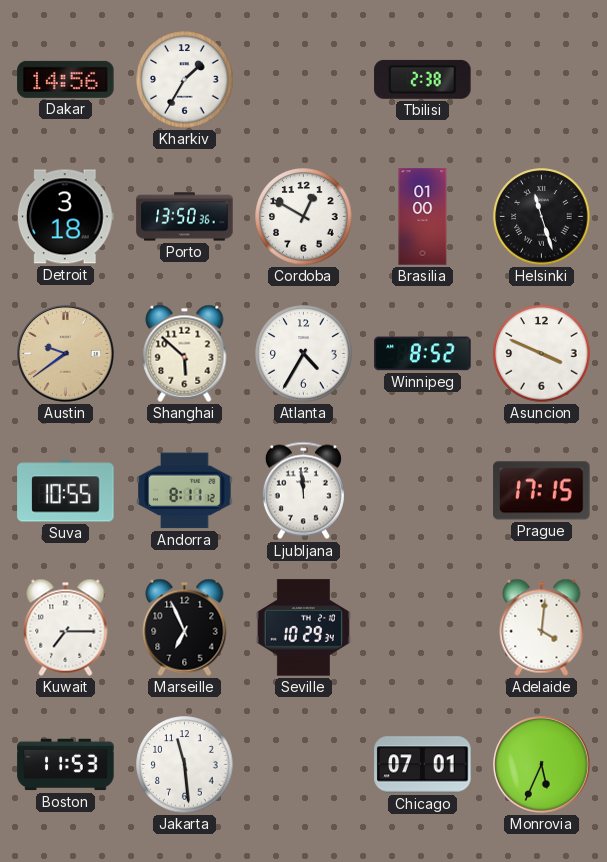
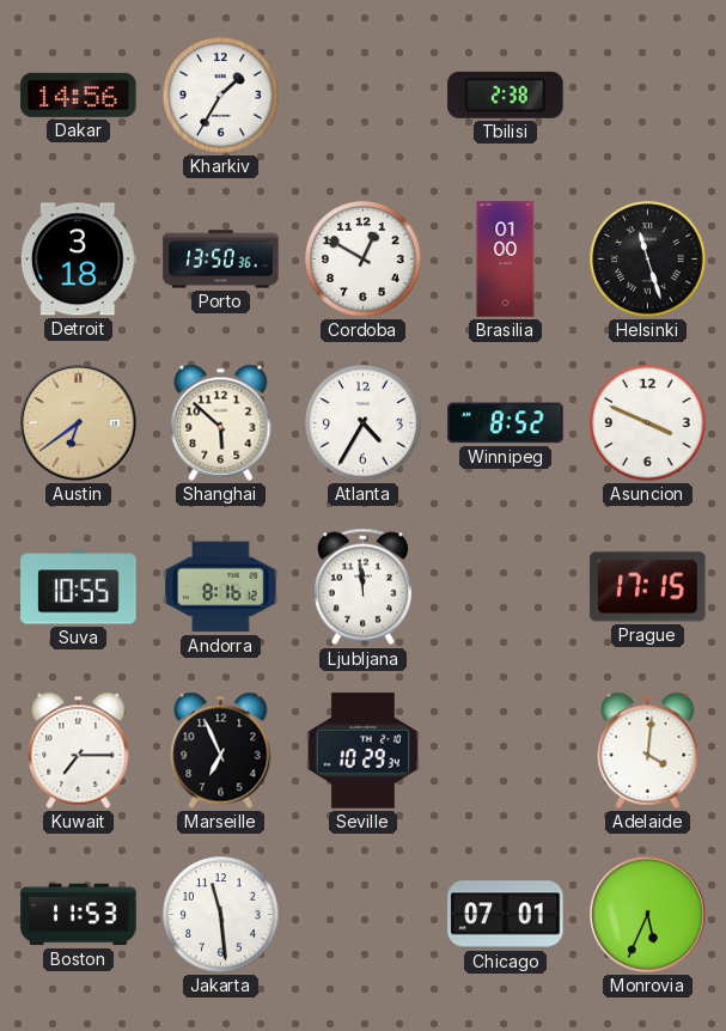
Austin: 9:39 -> 6:39
Andorra: 8:11 -> 8:16
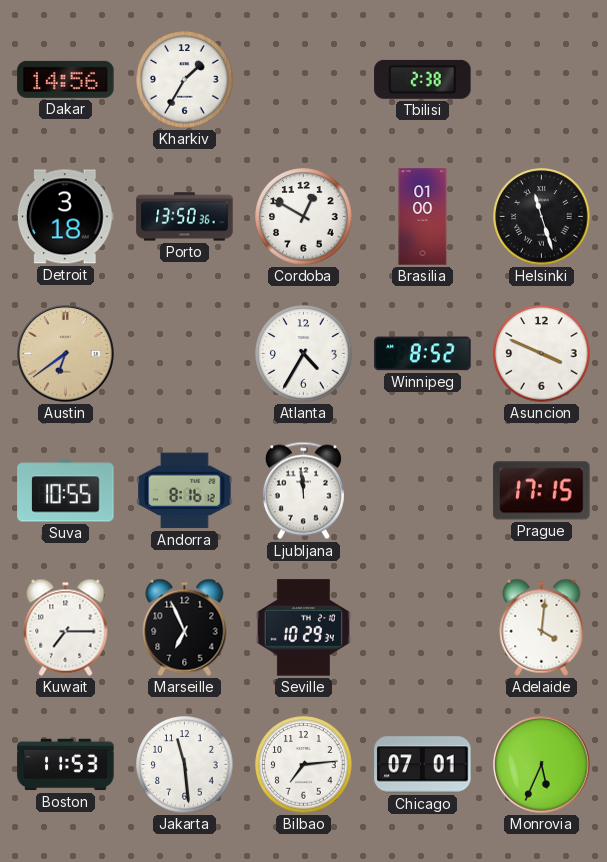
Shanghai: 5:52 -> none
Bilbao: none -> 7:14
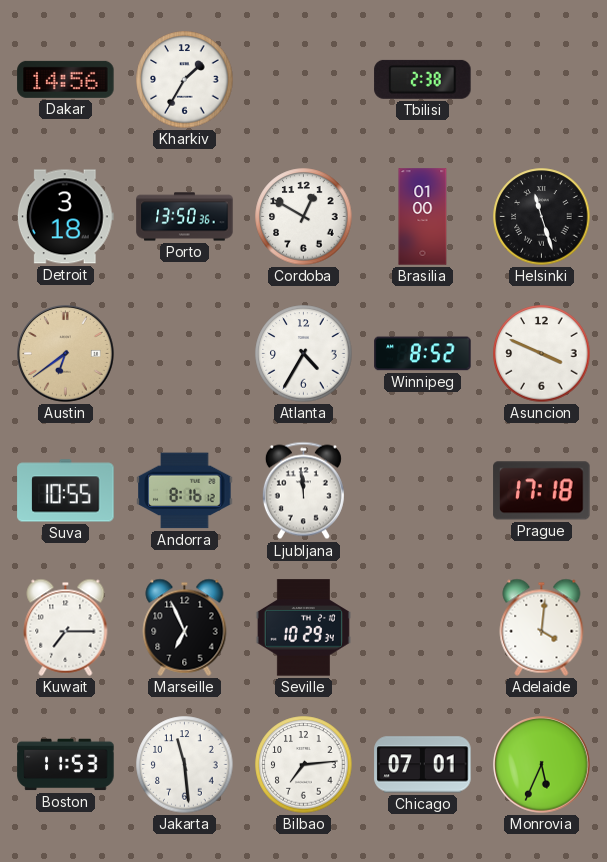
Prague: 17:15 -> 17:18
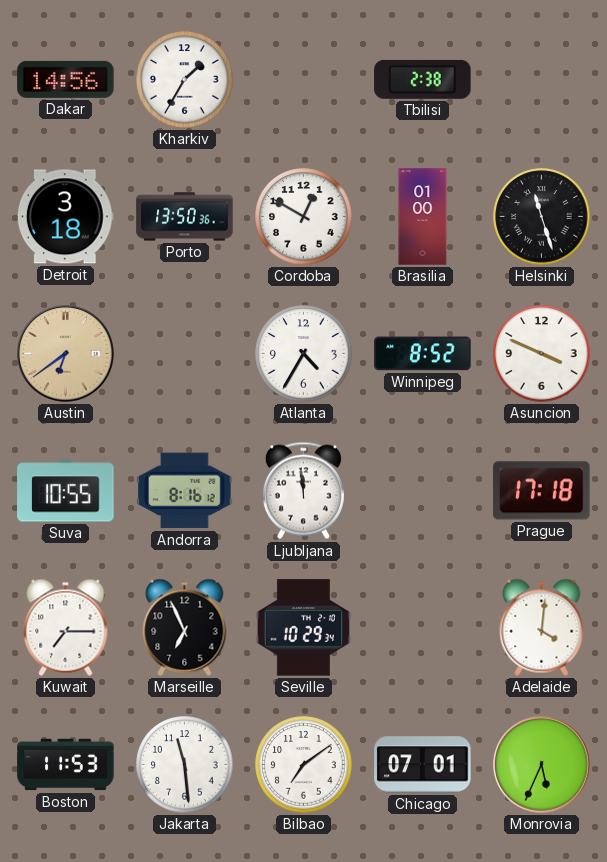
Bilbao: 7:14 -> 7:09
